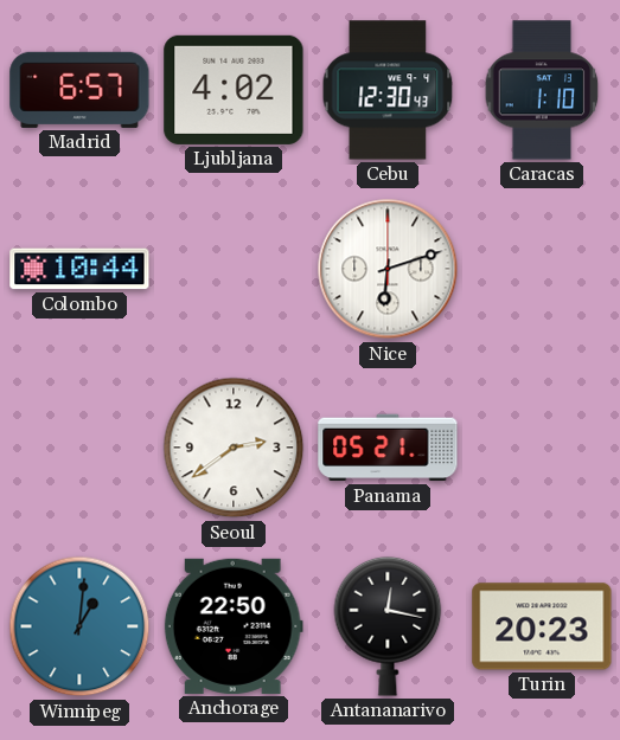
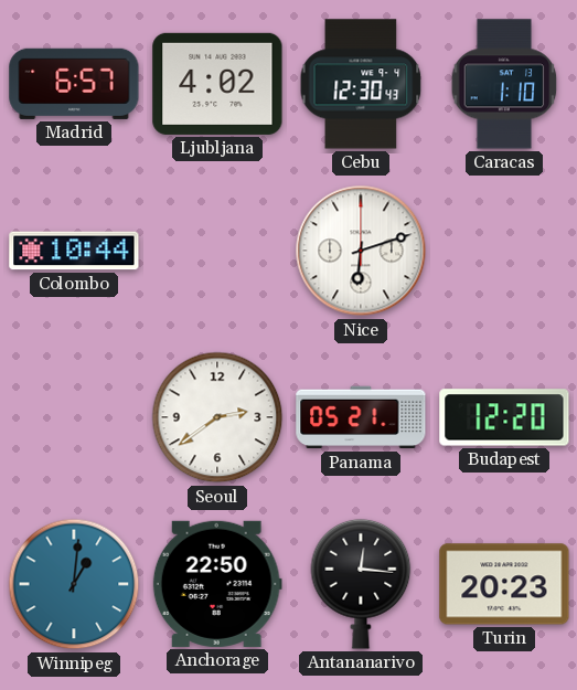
Budapest: none -> 12:20
Antananarivo: 12:17 -> 12:16
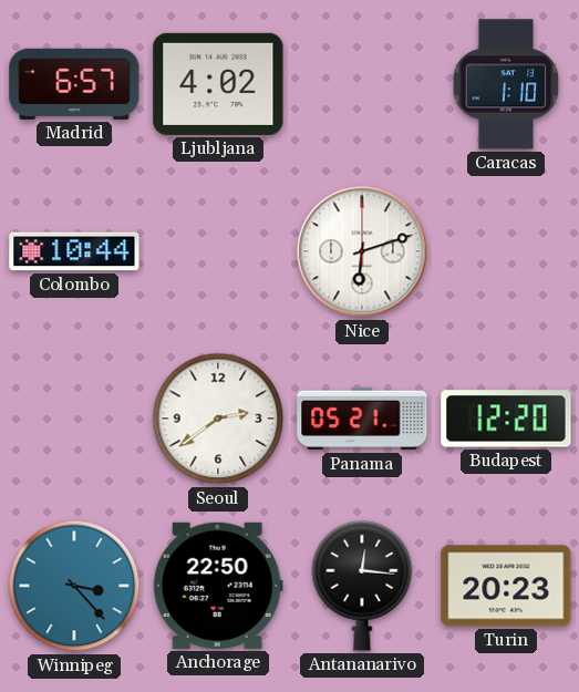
Cebu: 12:30 -> none
Winnipeg: 1:01 -> 3:23
